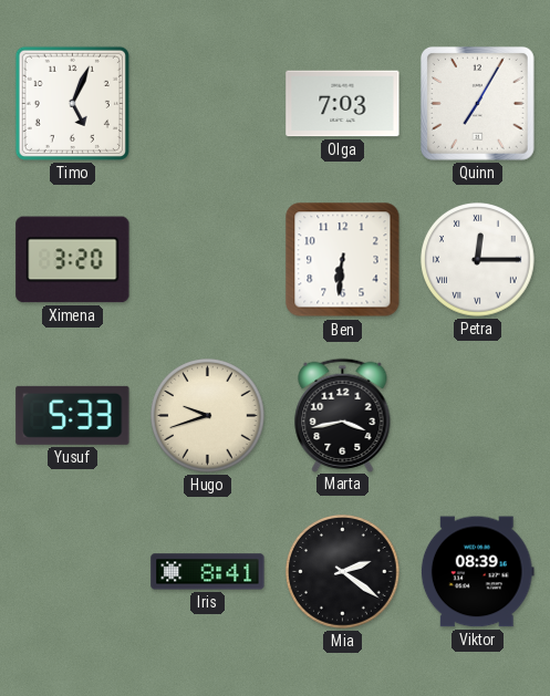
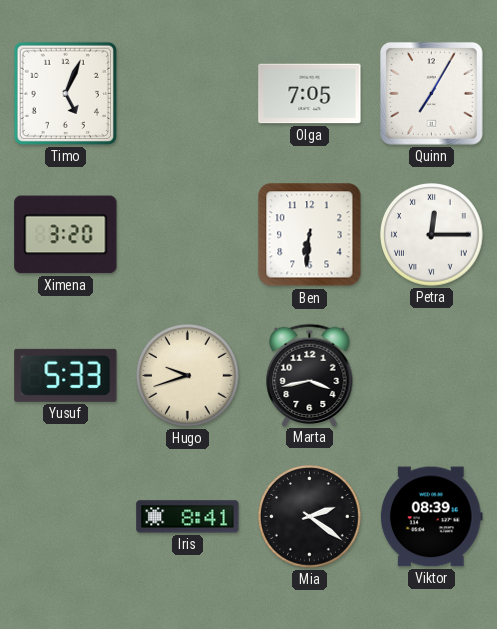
Olga: 7:03 -> 7:05
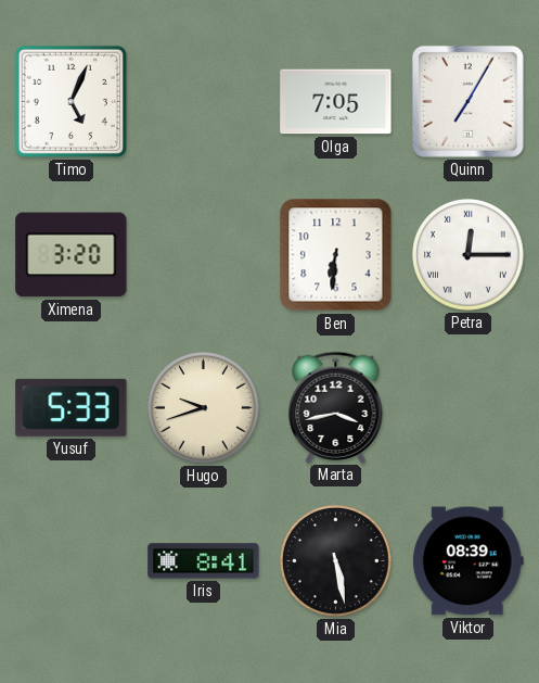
Mia: 2:21 -> 5:28
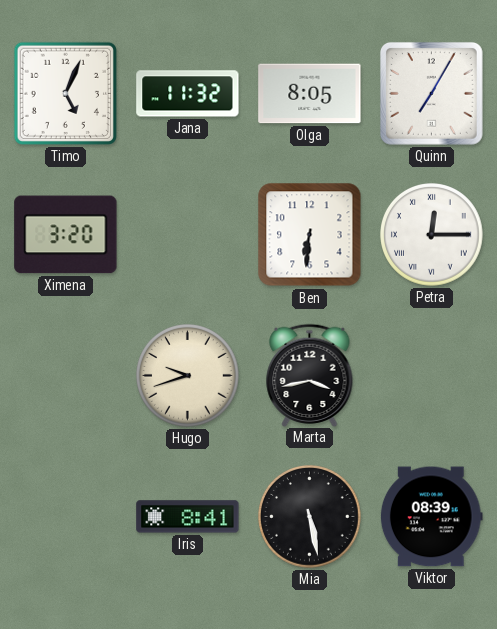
Jana: none -> 11:32
Olga: 7:05 -> 8:05
Yusuf: 5:33 -> none
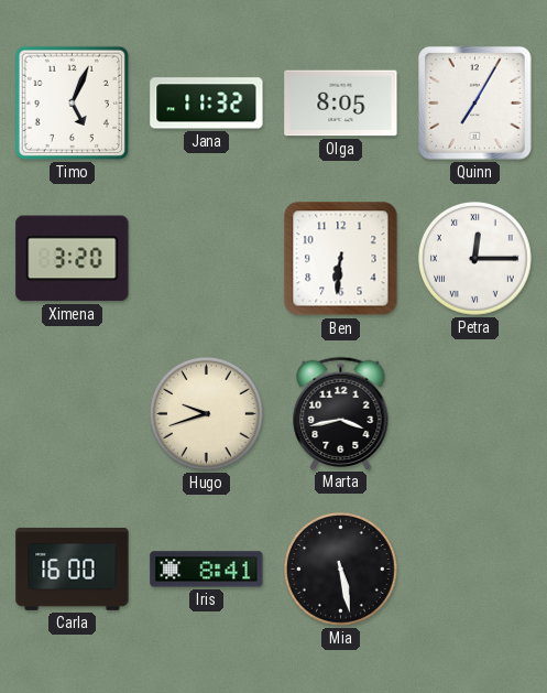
Carla: none -> 16:00
Viktor: 08:39 -> none
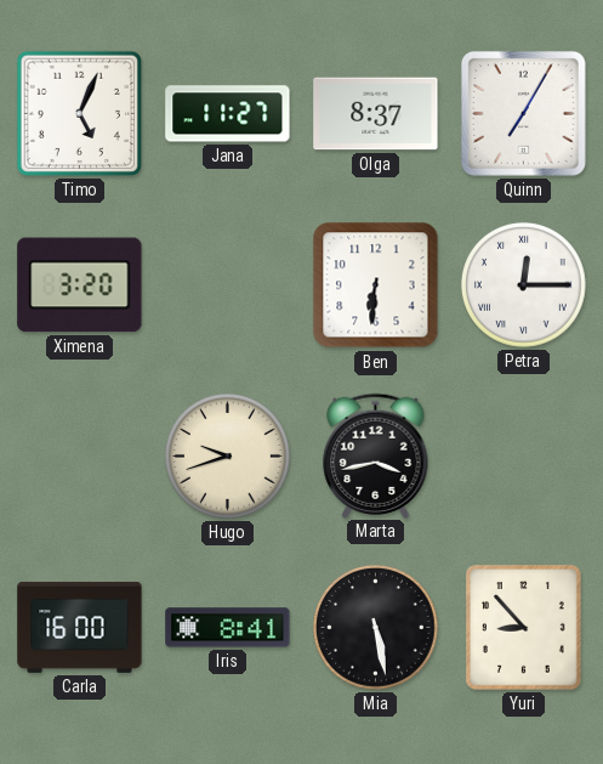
Jana: 11:32 -> 11:27
Olga: 8:05 -> 8:37
Yuri: none -> 8:53
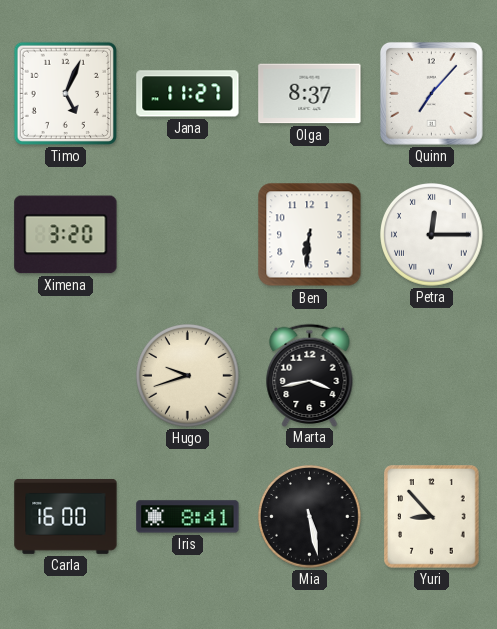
Quinn: 7:05 -> 7:07
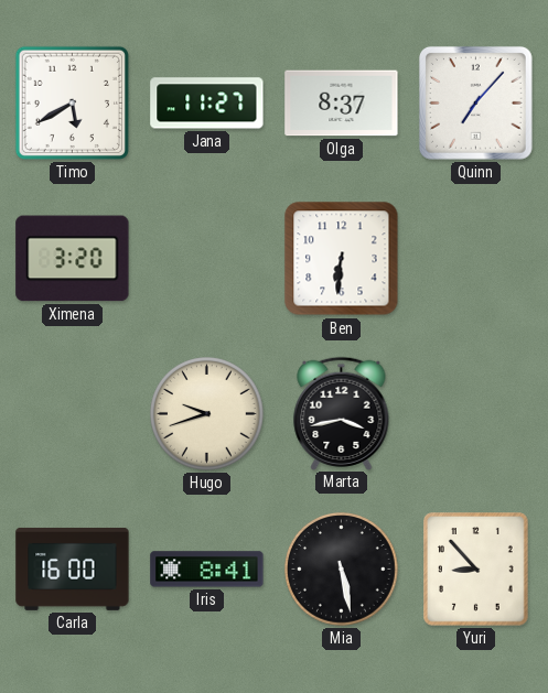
Timo: 5:04 -> 5:40
Petra: 12:15 -> none
